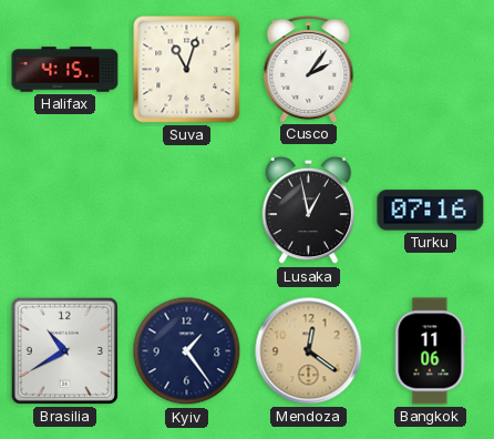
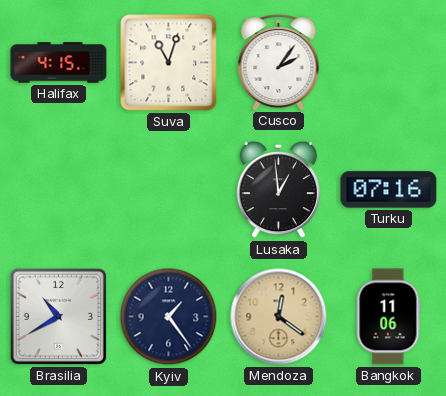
Lusaka: 12:58 -> 12:59
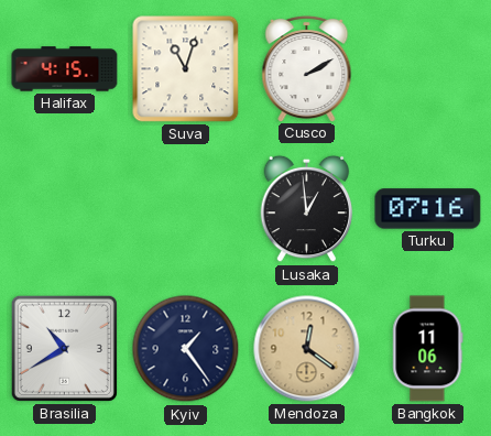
Cusco: 2:06 -> 2:10
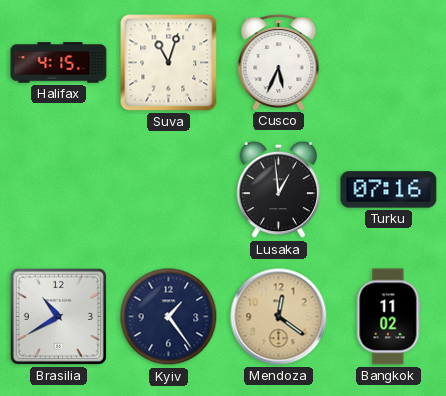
Cusco: 2:10 -> 5:34
Bangkok: 11:06 -> 11:02
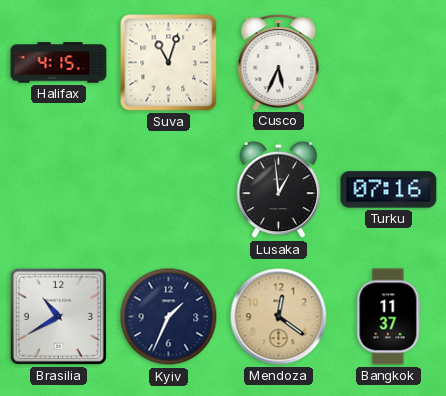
Kyiv: 1:24 -> 1:34
Bangkok: 11:02 -> 11:37
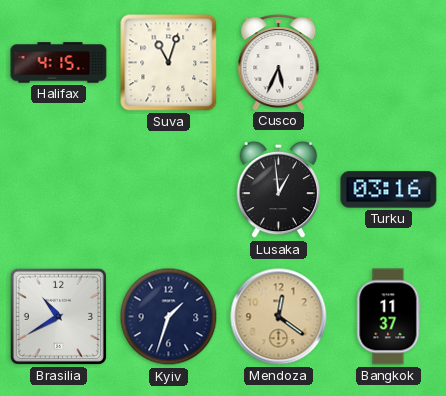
Turku: 07:16 -> 03:16
Kyiv: 1:34 -> 1:33
